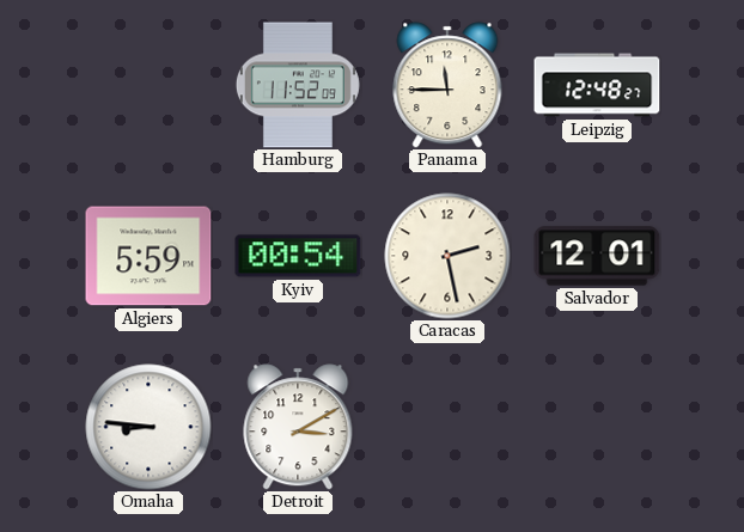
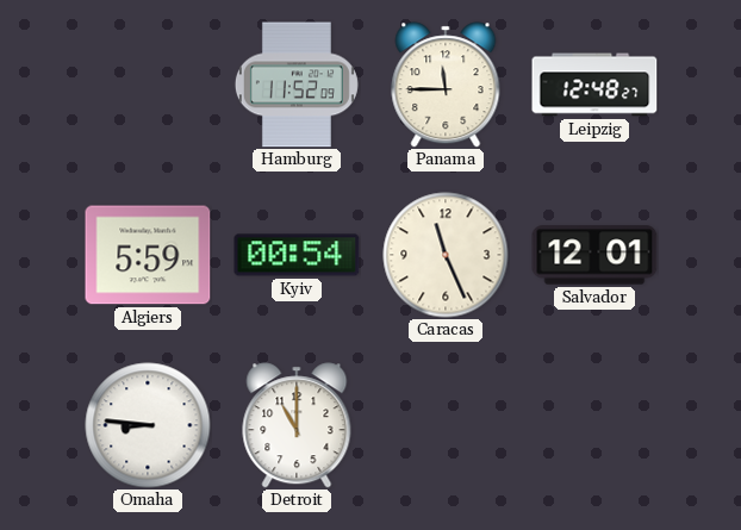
Caracas: 2:28 -> 11:26
Detroit: 3:10 -> 11:00
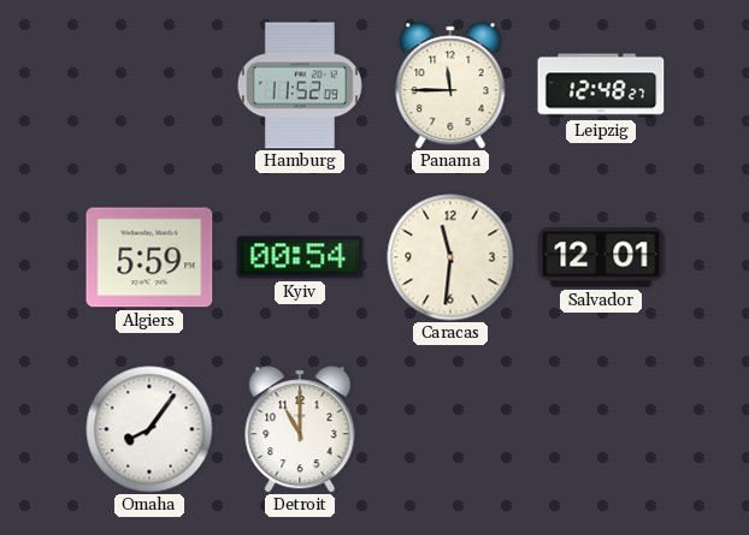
Caracas: 11:26 -> 11:31
Omaha: 8:46 -> 8:06
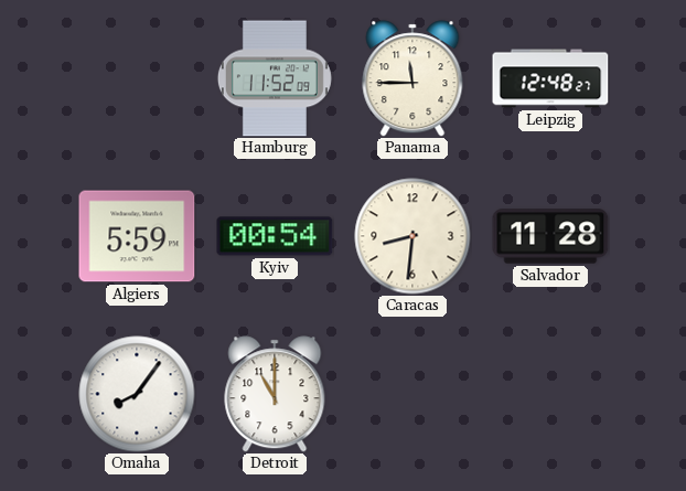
Caracas: 11:31 -> 8:31
Salvador: 12:01 -> 11:28
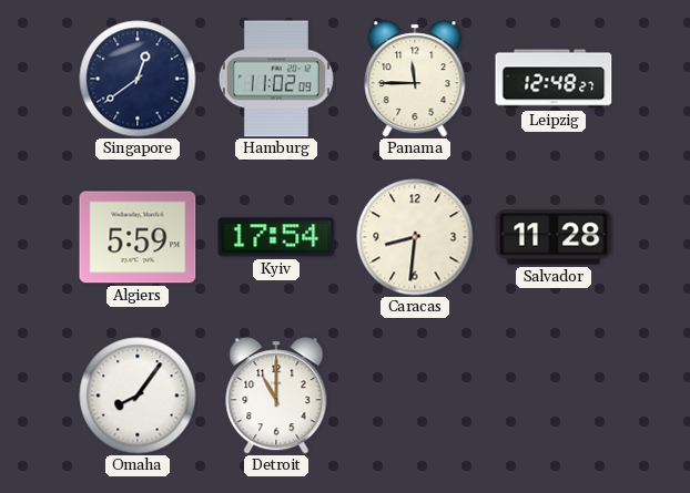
Singapore: none -> 12:39
Hamburg: 11:52 -> 11:02
Kyiv: 00:54 -> 17:54
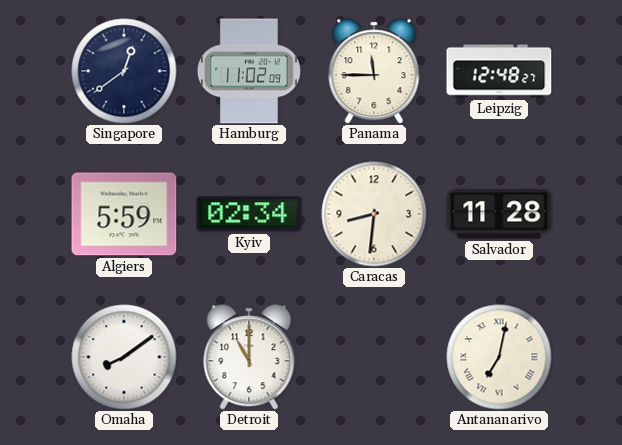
Kyiv: 17:54 -> 02:34
Omaha: 8:06 -> 8:09
Antananarivo: none -> 7:02
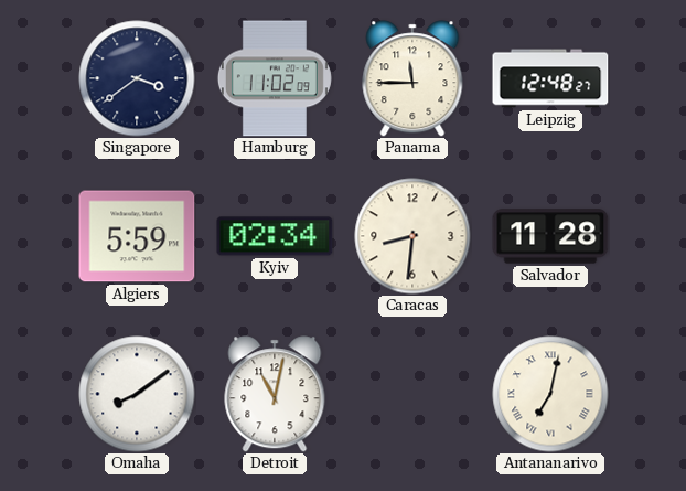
Singapore: 12:39 -> 3:39
Detroit: 11:00 -> 11:02
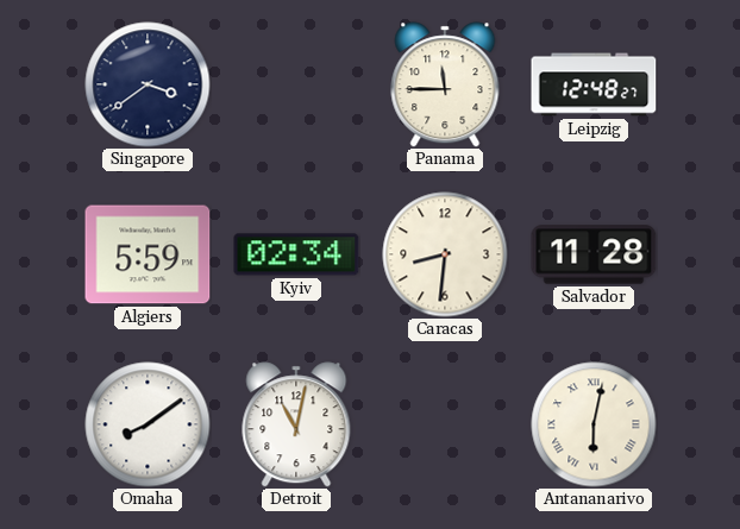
Hamburg: 11:02 -> none
Antananarivo: 7:02 -> 6:02
